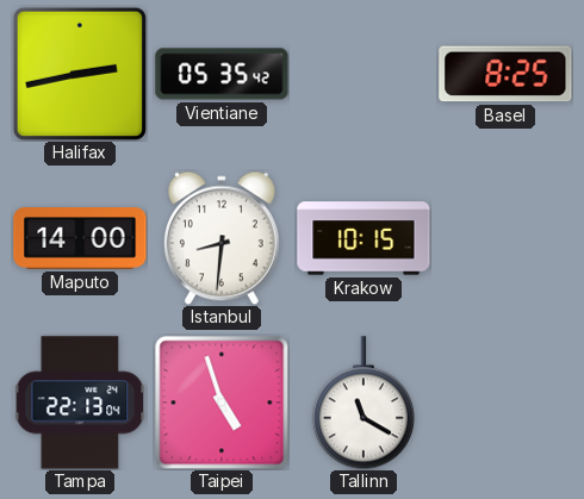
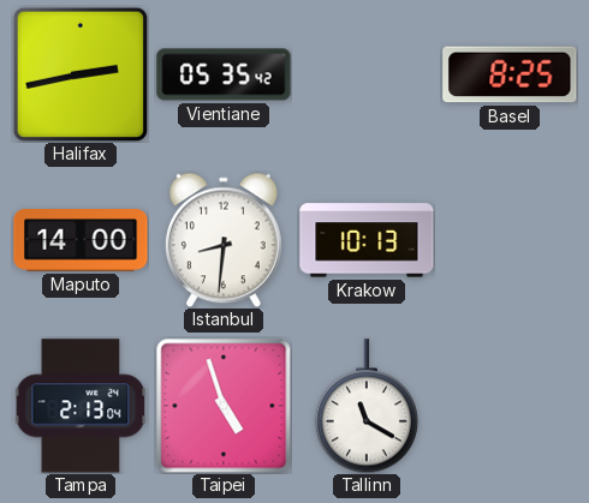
Krakow: 10:15 -> 10:13
Tampa: 22:13 -> 2:13
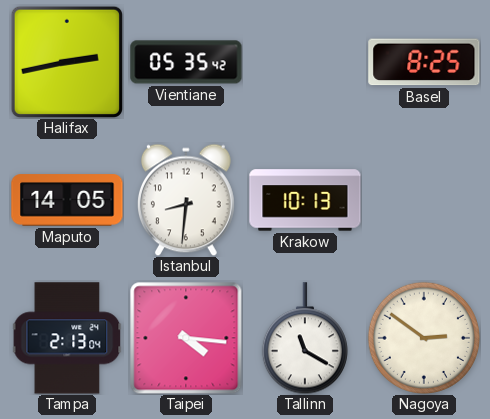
Maputo: 14:00 -> 14:05
Taipei: 4:57 -> 4:16
Nagoya: none -> 2:51
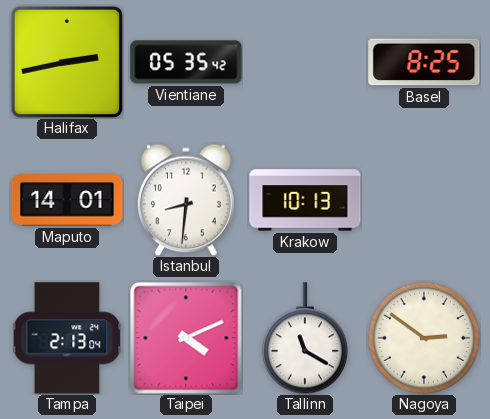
Maputo: 14:05 -> 14:01
Taipei: 4:16 -> 4:11
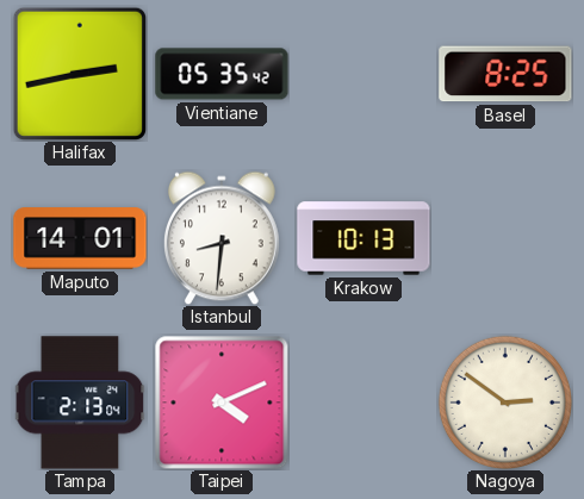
Tallinn: 11:20 -> none
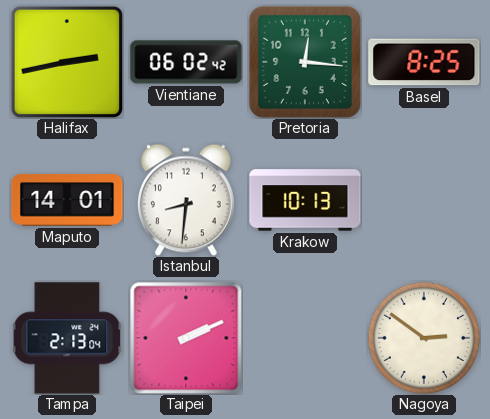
Vientiane: 05:35 -> 06:02
Pretoria: none -> 12:16
Taipei: 4:11 -> 2:11
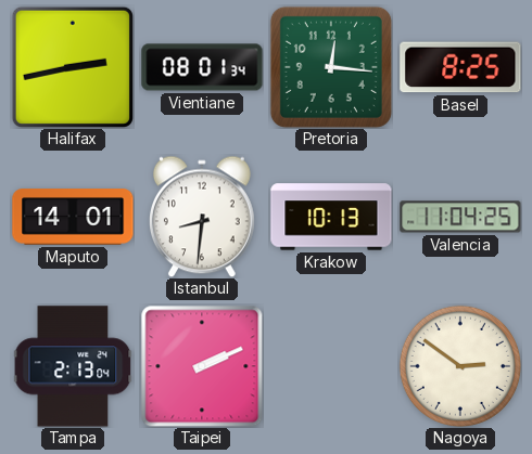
Vientiane: 06:02 -> 08:01
Valencia: none -> 11:04
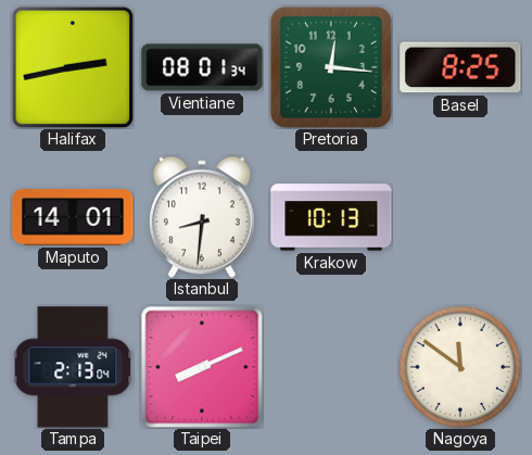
Valencia: 11:04 -> none
Taipei: 2:11 -> 8:11
Nagoya: 2:51 -> 11:51
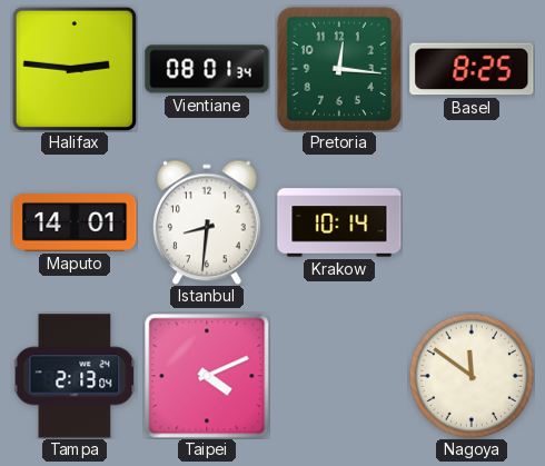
Halifax: 2:43 -> 2:46
Krakow: 10:13 -> 10:14
Taipei: 8:11 -> 4:11
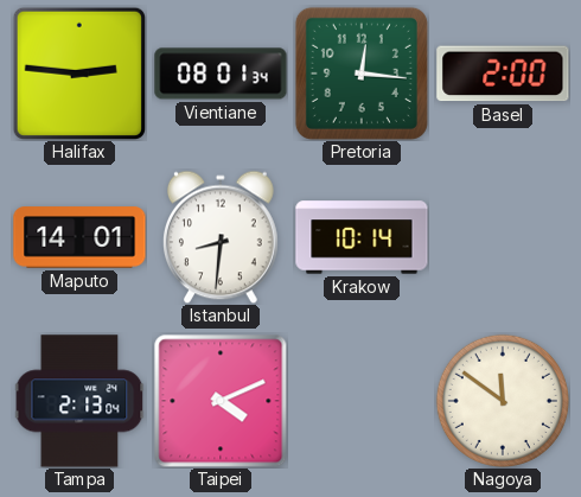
Basel: 8:25 -> 2:00
